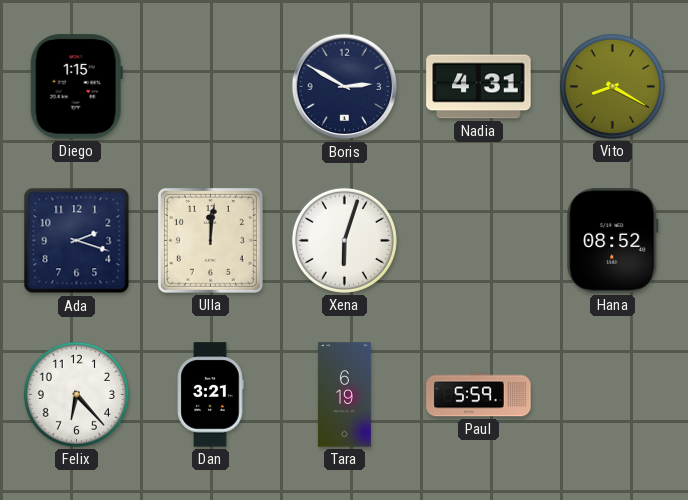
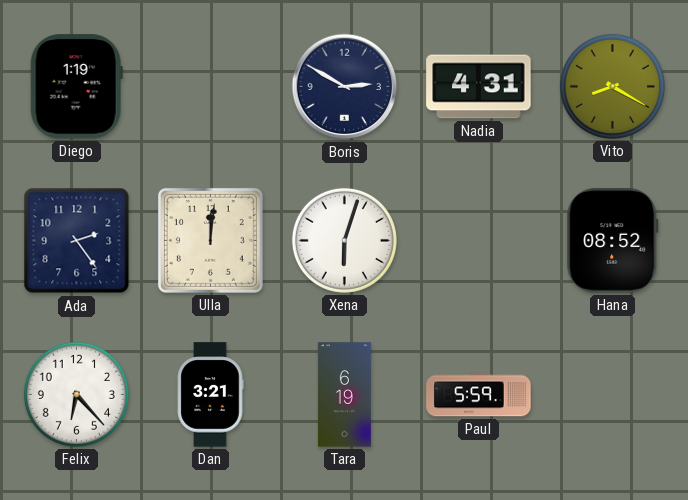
Diego: 1:15 -> 1:19
Ada: 2:18 -> 2:24
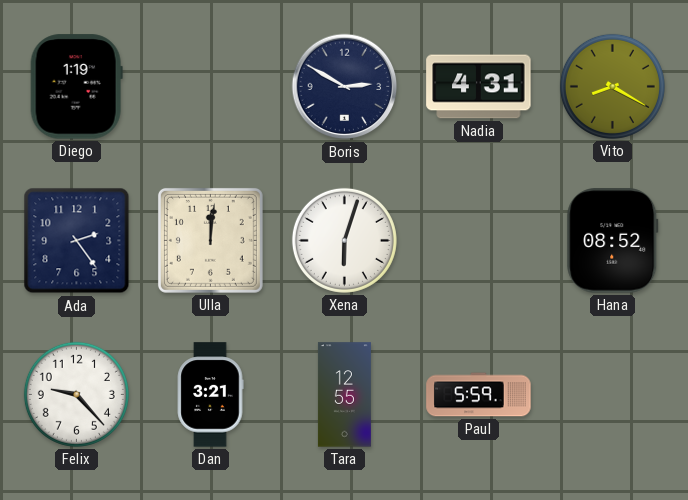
Felix: 6:23 -> 9:23
Tara: 6:19 -> 12:55
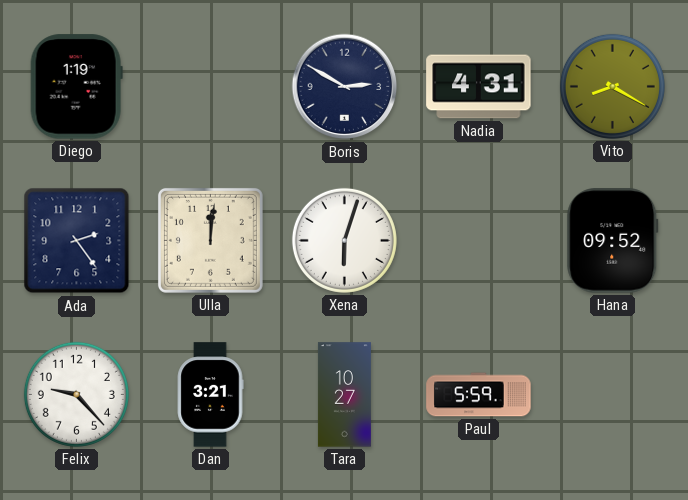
Hana: 08:52 -> 09:52
Tara: 12:55 -> 10:27
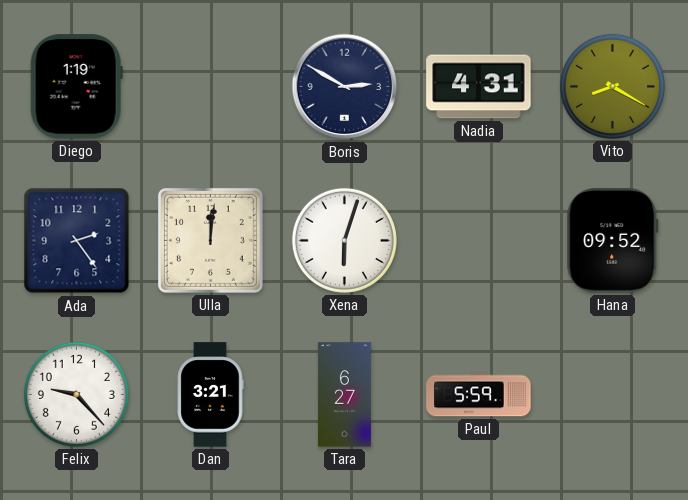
Tara: 10:27 -> 6:27
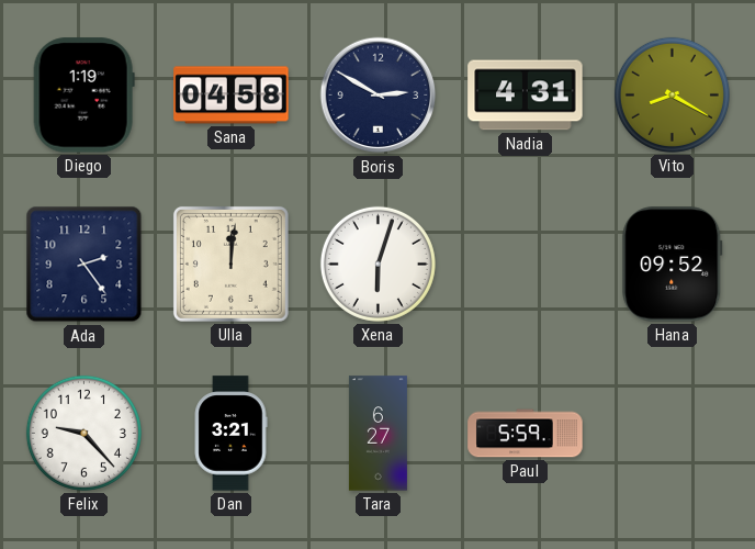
Sana: none -> 04:58
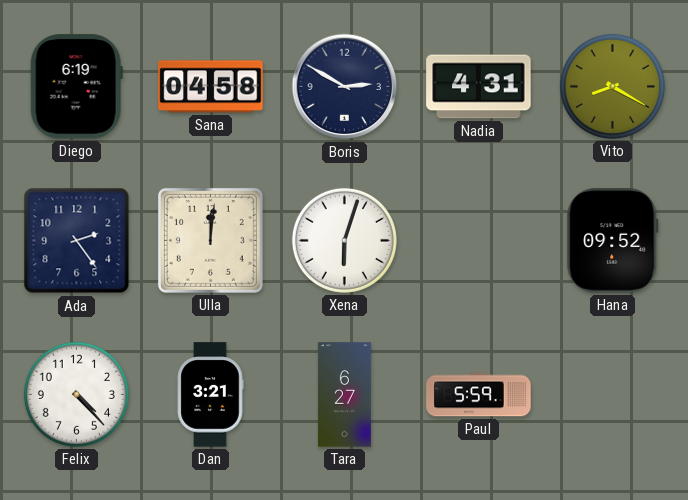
Diego: 1:19 -> 6:19
Felix: 9:23 -> 4:23
